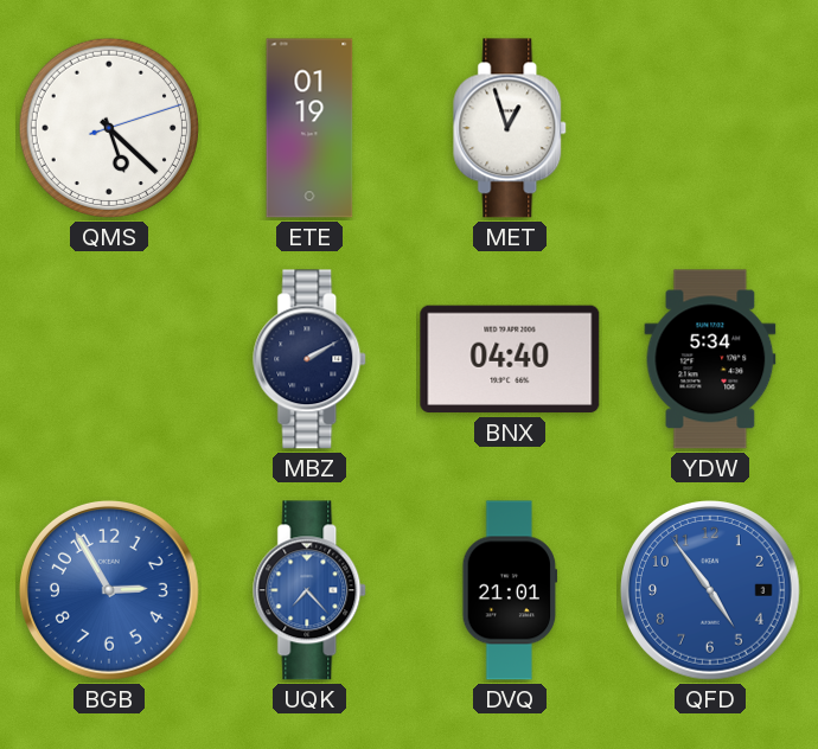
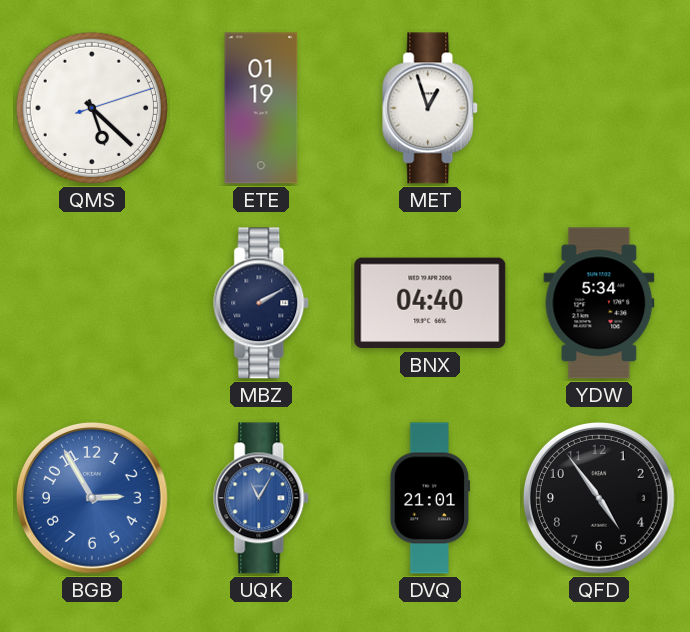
UQK: 7:23 -> 11:05
QFD dial: blue -> black
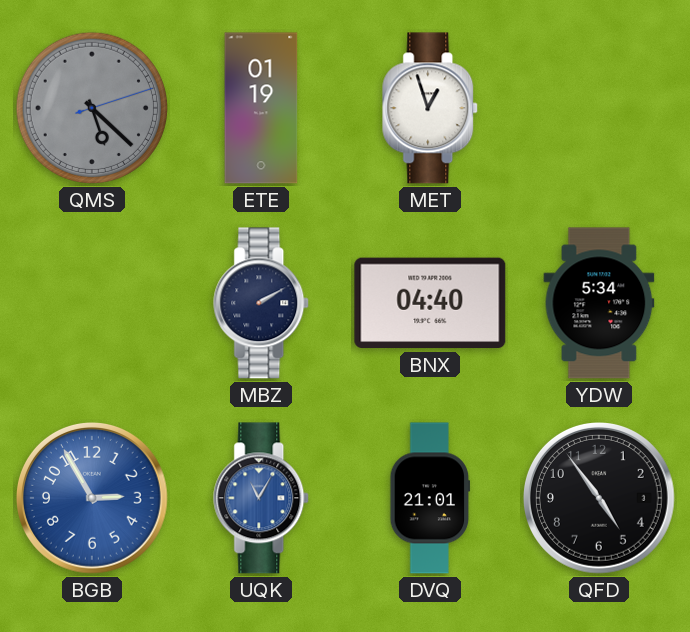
QMS dial: white -> grey
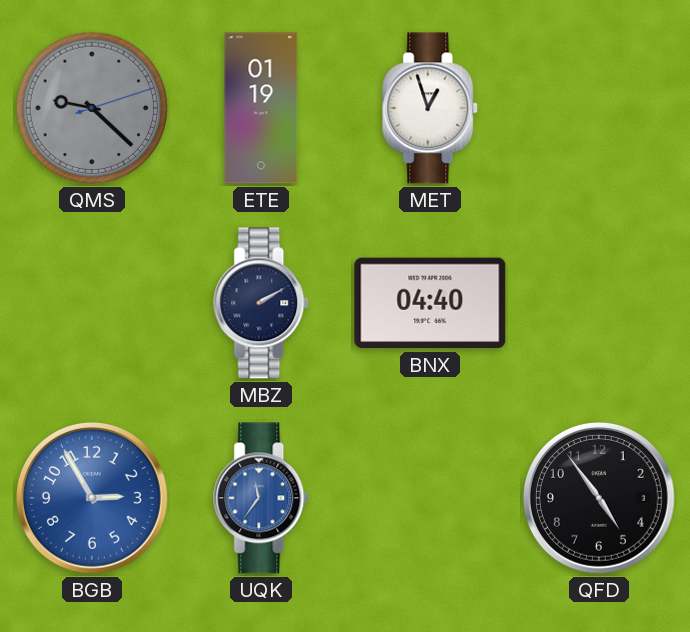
QMS: 5:22 -> 9:22
YDW: 5:34 -> none
UQK: 11:05 -> 11:36
DVQ: 21:01 -> none
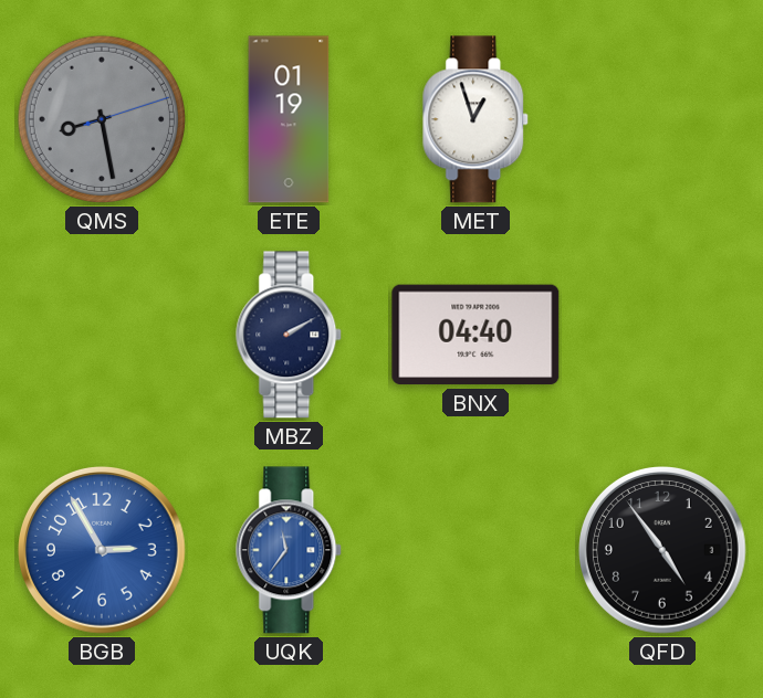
QMS: 9:22 -> 8:28
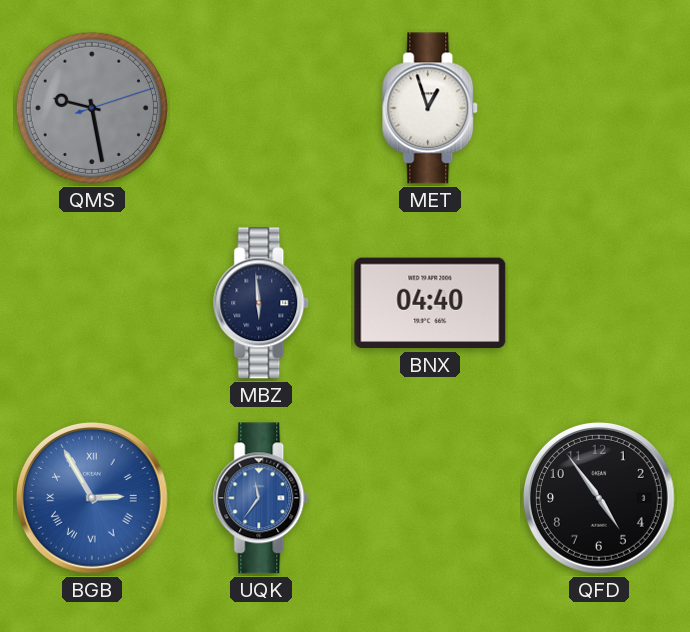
QMS: 8:28 -> 9:28
ETE: 01:19 -> none
MBZ: 2:10 -> 5:59
BGB numerals: Arabic -> Roman
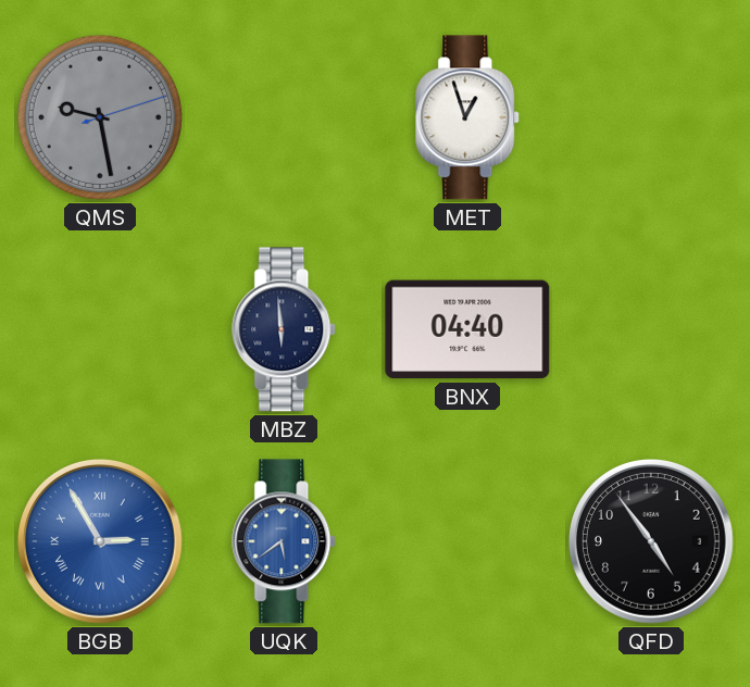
UQK: 11:36 -> 5:39
